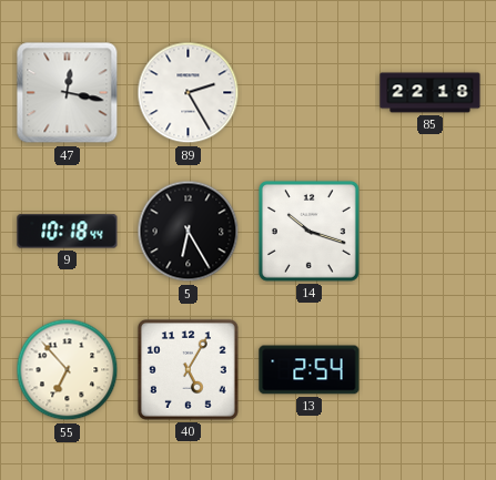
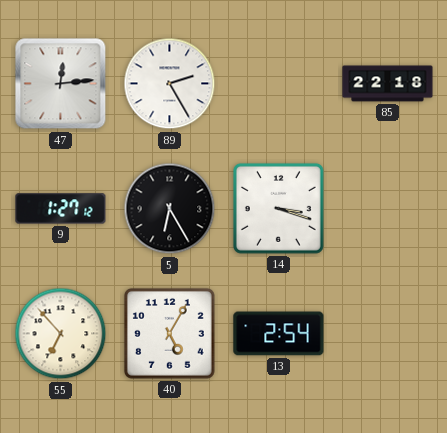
47: 12:17 -> 12:14
9: 10:18 -> 1:27
14: 10:18 -> 3:18
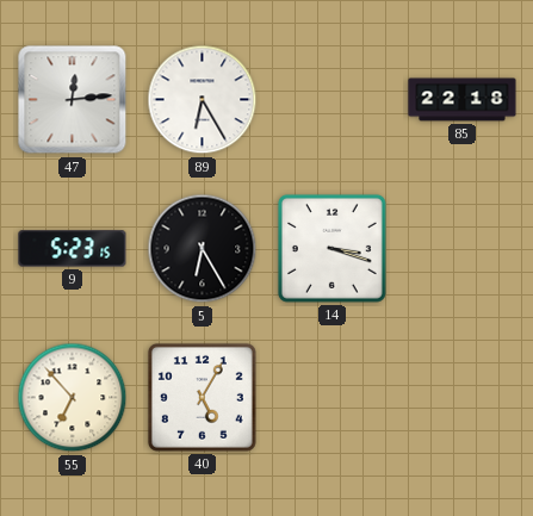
89: 2:25 -> 6:25
9: 1:27 -> 5:23
13: 2:54 -> none
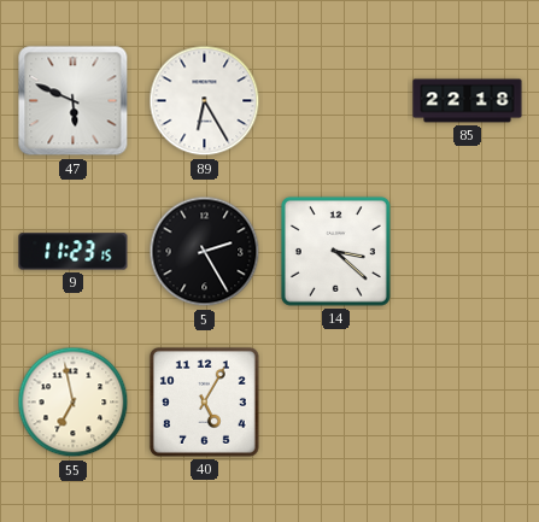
47: 12:14 -> 5:49
9: 5:23 -> 11:23
5: 6:25 -> 2:25
14: 3:18 -> 3:22
55: 6:53 -> 6:58
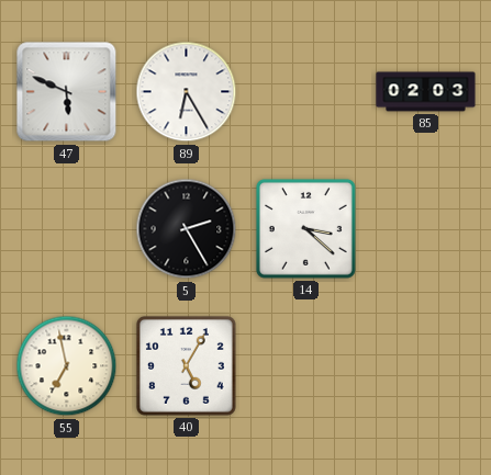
85: 22:18 -> 02:03
9: 11:23 -> none
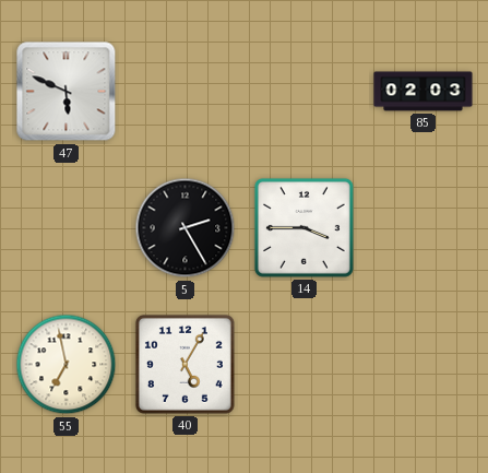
89: 6:25 -> none
14: 3:22 -> 3:45
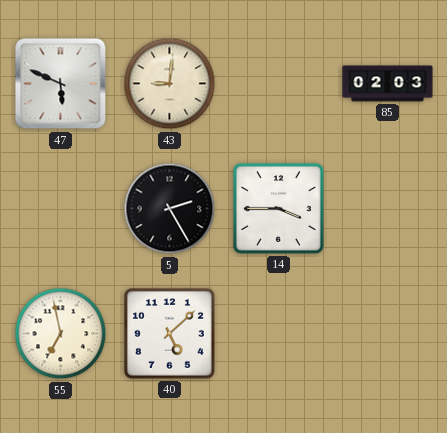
43: none -> 9:01
40: 5:05 -> 5:08
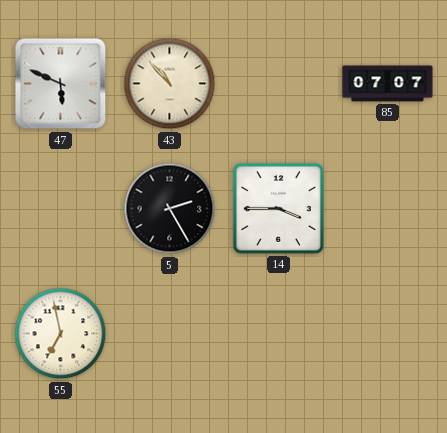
43: 9:01 -> 10:53
85: 02:03 -> 07:07
40: 5:08 -> none
